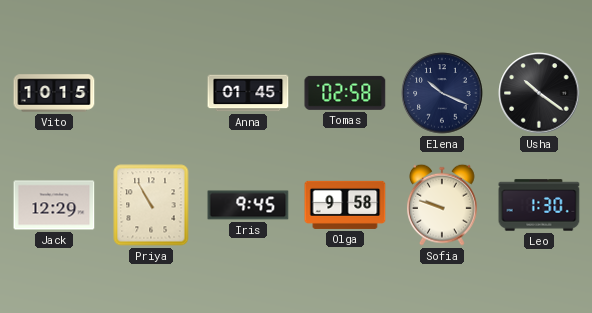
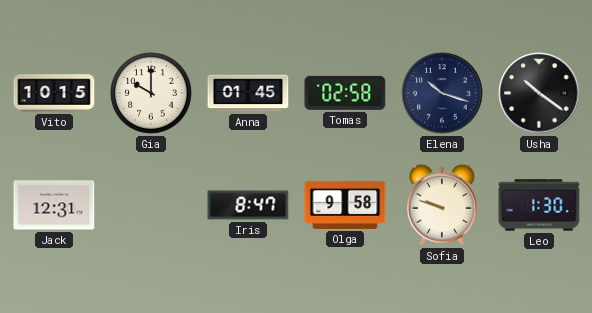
Gia: none -> 10:00
Elena: 10:19 -> 10:18
Jack: 12:29 -> 12:31
Priya: 10:55 -> none
Iris: 9:45 -> 8:47
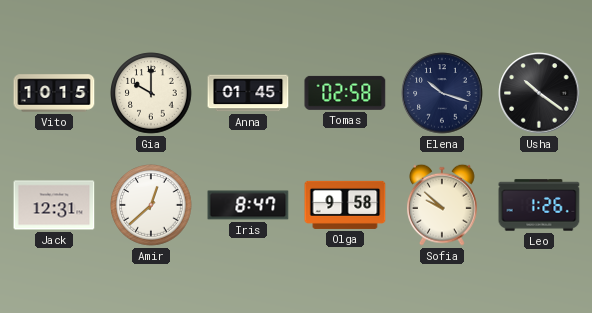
Amir: none -> 12:38
Sofia: 9:48 -> 9:52
Leo: 1:30 -> 1:26
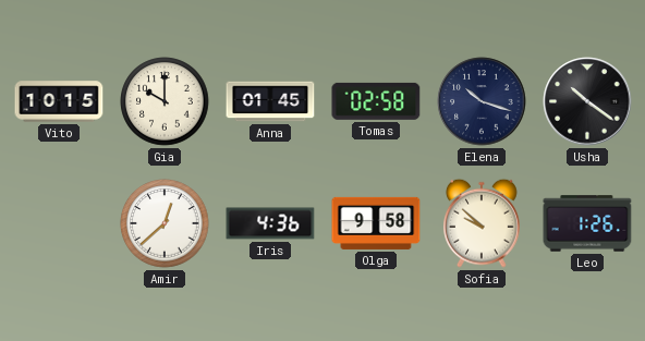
Jack: 12:31 -> none
Iris: 8:47 -> 4:36
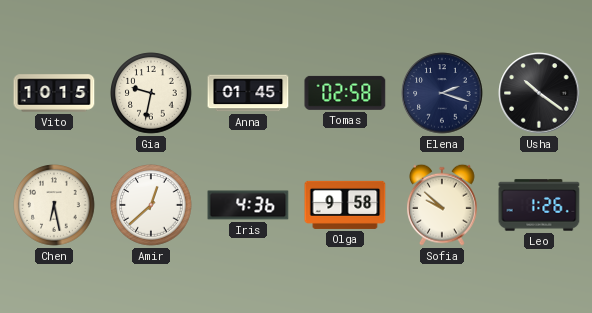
Gia: 10:00 -> 9:32
Elena: 10:18 -> 2:18
Chen: none -> 6:28
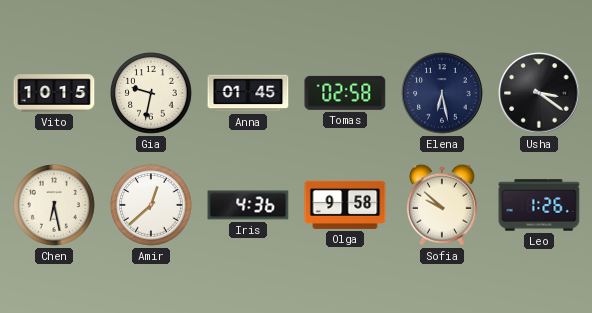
Elena: 2:18 -> 6:28
Usha: 10:21 -> 3:21
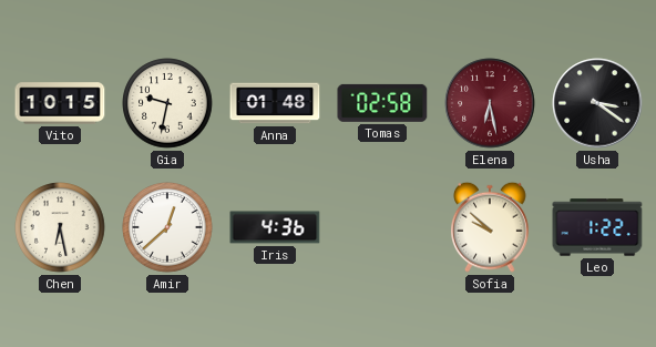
Anna: 01:45 -> 01:48
Elena dial: navy -> burgundy
Olga: 9:58 -> none
Leo: 1:26 -> 1:22
